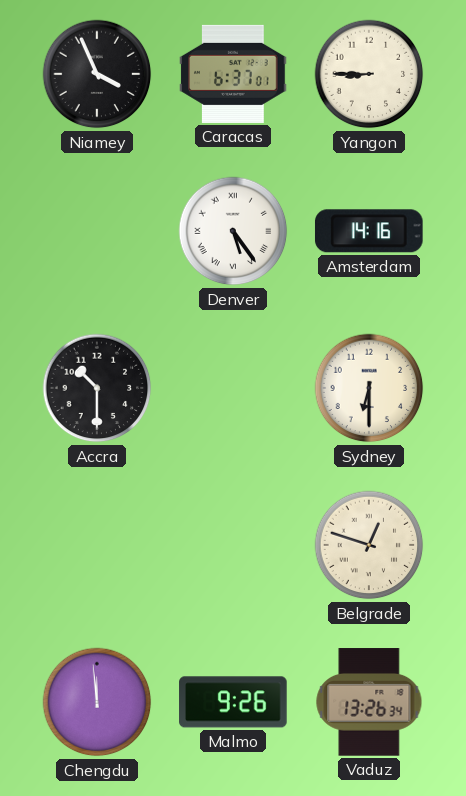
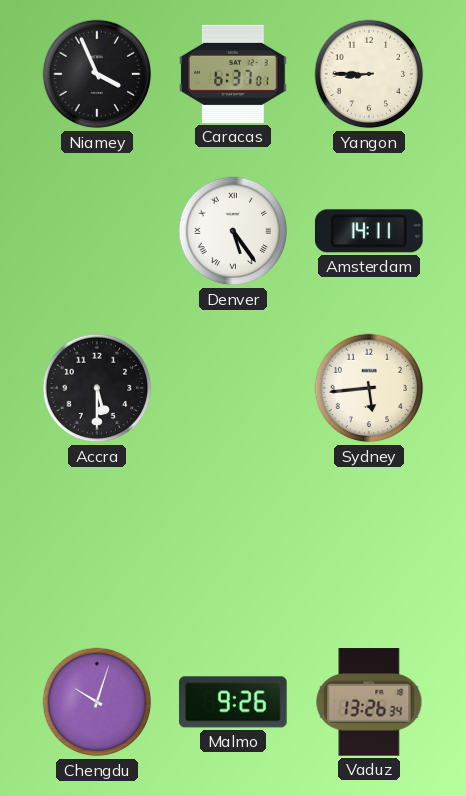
Amsterdam: 14:16 -> 14:11
Accra: 10:30 -> 5:30
Sydney: 6:30 -> 5:44
Belgrade: 12:48 -> none
Chengdu: 11:59 -> 10:03
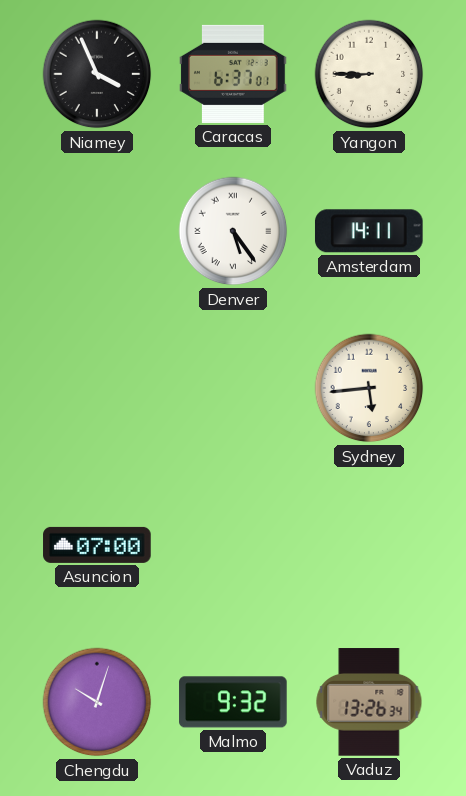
Accra: 5:30 -> none
Asuncion: none -> 07:00
Malmo: 9:26 -> 9:32
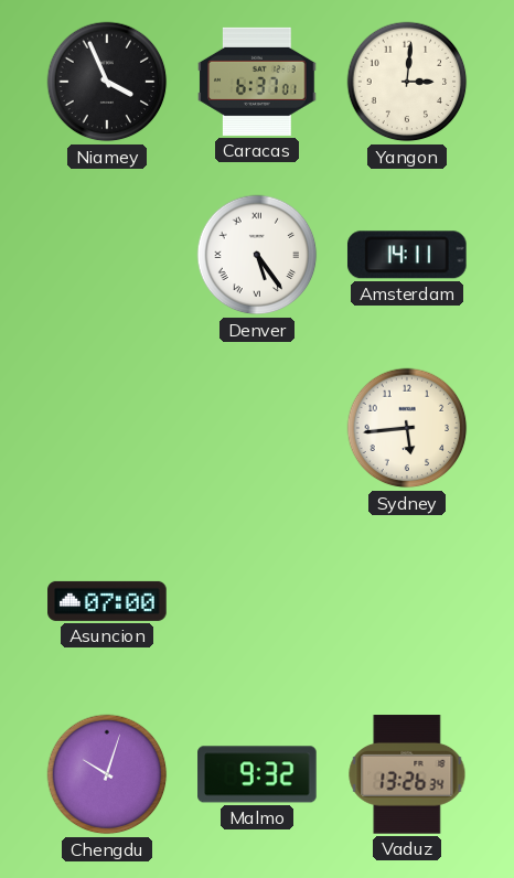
Yangon: 8:45 -> 3:01
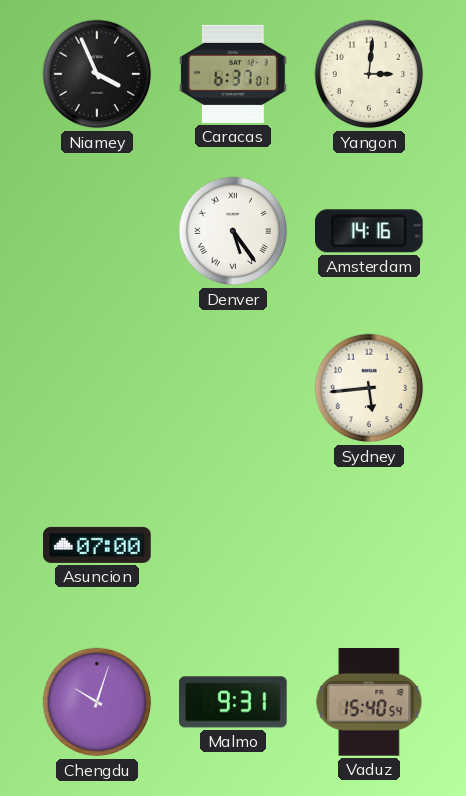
Amsterdam: 14:11 -> 14:16
Malmo: 9:32 -> 9:31
Vaduz: 13:26 -> 15:40
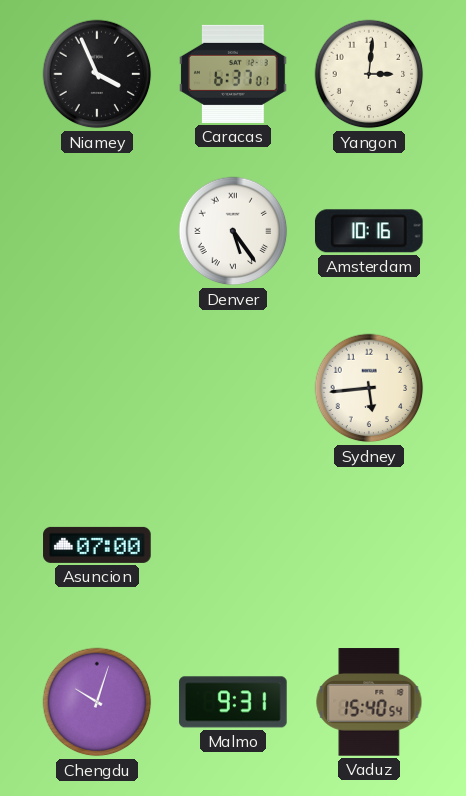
Amsterdam: 14:16 -> 10:16
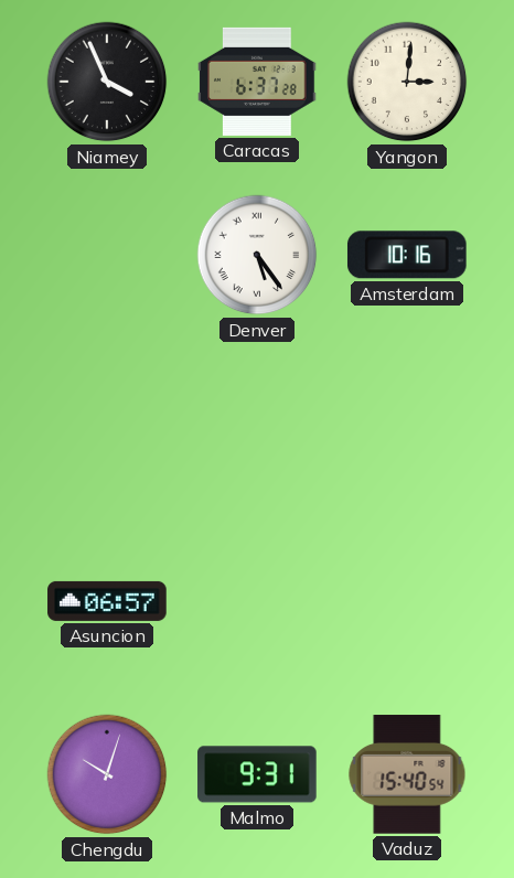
Caracas: 6:37:01 -> 6:37:28
Sydney: 5:44 -> none
Asuncion: 07:00 -> 06:57
